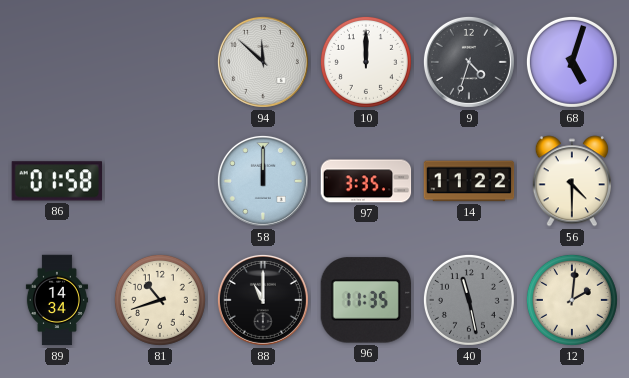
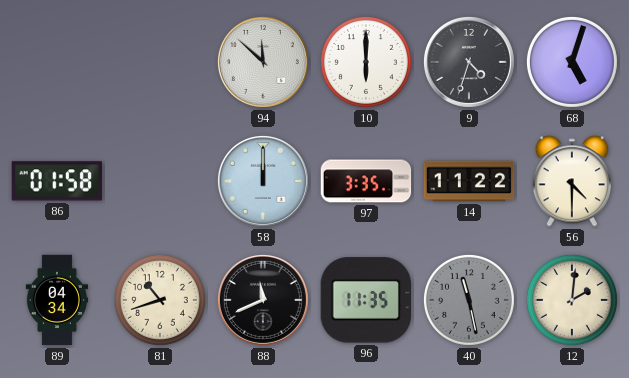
10: 12:00 -> 6:00
89: 14:34 -> 04:34
88: 11:00 -> 11:41
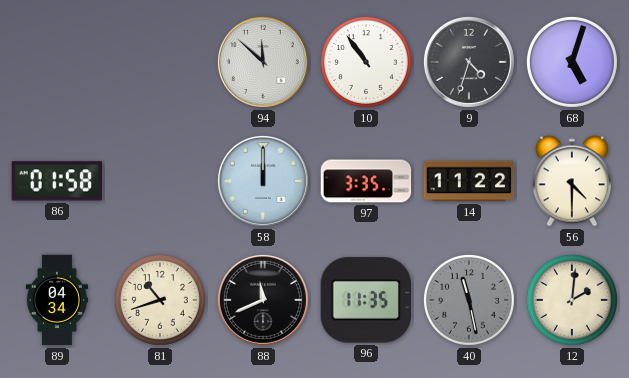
10: 6:00 -> 10:54
